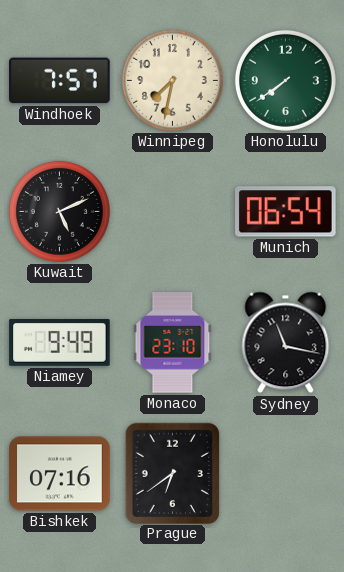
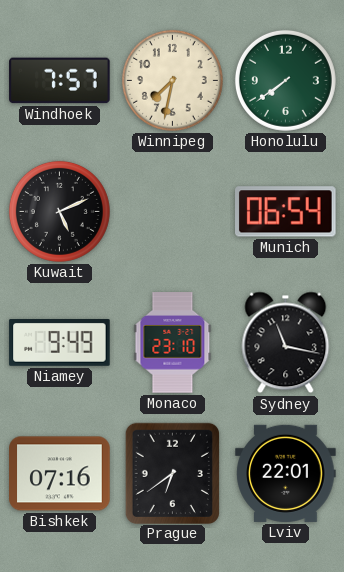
Lviv: none -> 22:01
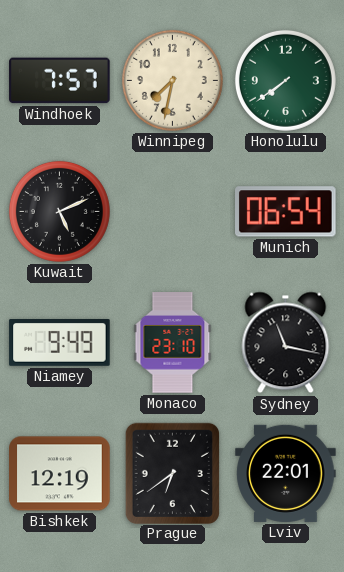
Bishkek: 07:16 -> 12:19
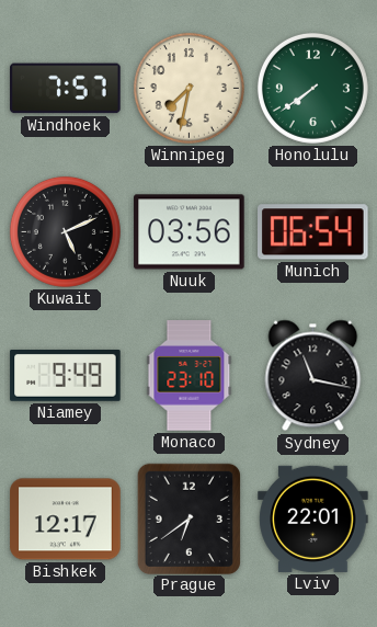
Nuuk: none -> 03:56
Bishkek: 12:19 -> 12:17
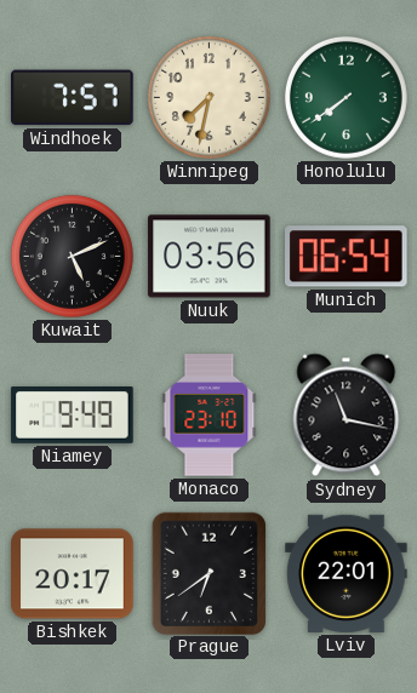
Bishkek: 12:17 -> 20:17
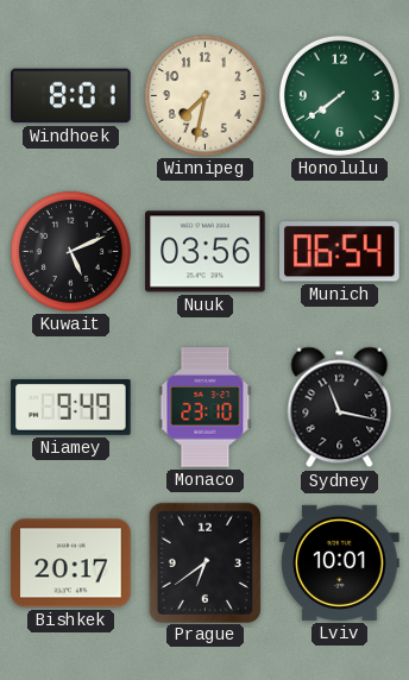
Windhoek: 7:57 -> 8:01
Lviv: 22:01 -> 10:01
